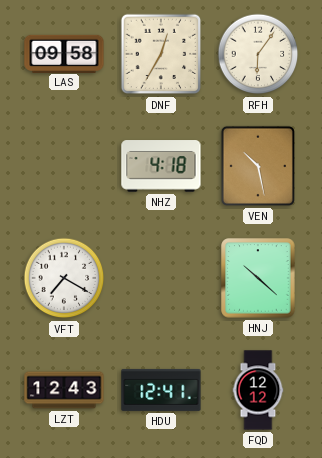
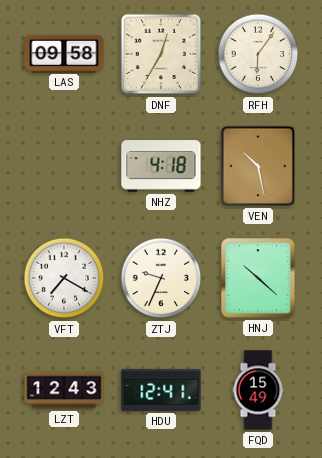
ZTJ: none -> 9:34
FQD: 12:12 -> 15:49
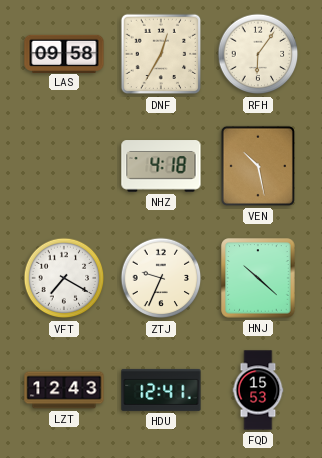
FQD: 15:49 -> 15:53
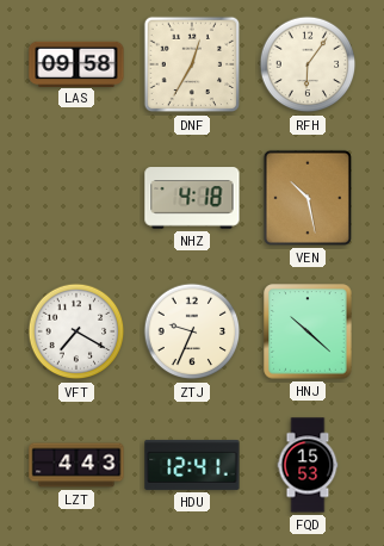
LZT: 12:43 -> 4:43
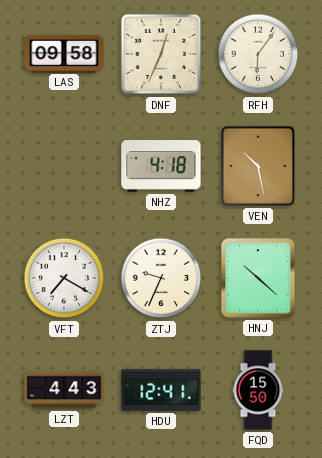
DNF: 12:35 -> 12:34
FQD: 15:53 -> 15:50
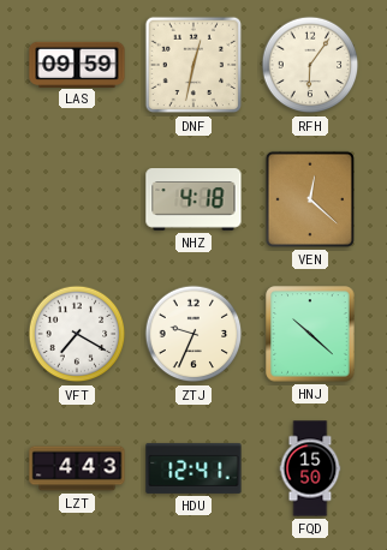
LAS: 09:58 -> 09:59
DNF: 12:34 -> 12:32
VEN: 10:28 -> 12:22
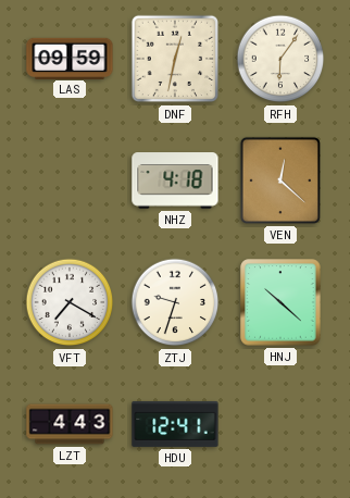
ZTJ: 9:34 -> 9:33
FQD: 15:50 -> none
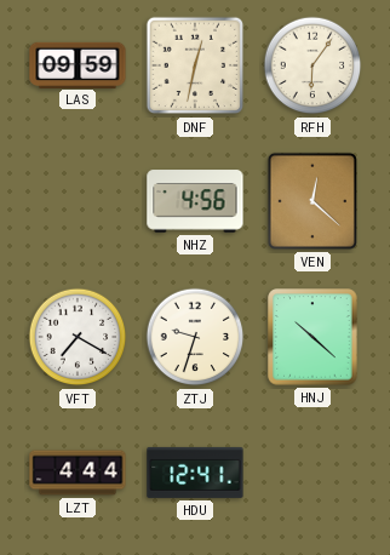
NHZ: 4:18 -> 4:56
LZT: 4:43 -> 4:44
